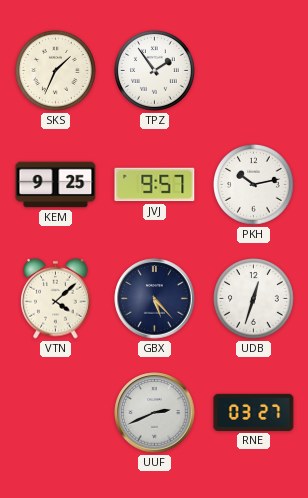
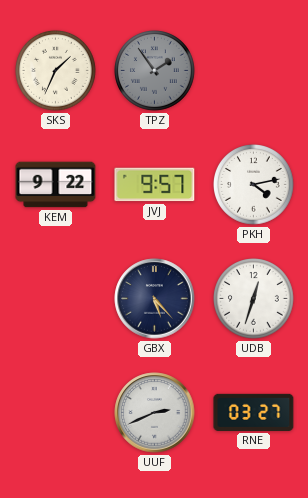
TPZ dial: white -> grey
KEM: 9:25 -> 9:22
PKH: 10:13 -> 4:13
VTN: 4:08 -> none
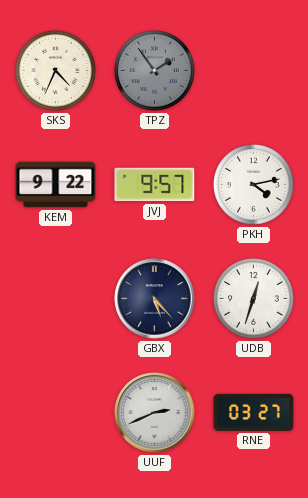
SKS: 1:34 -> 4:34
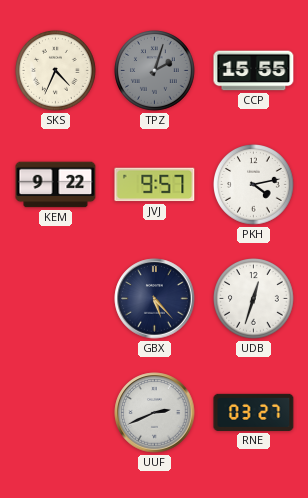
TPZ: 1:54 -> 2:03
CCP: none -> 15:55
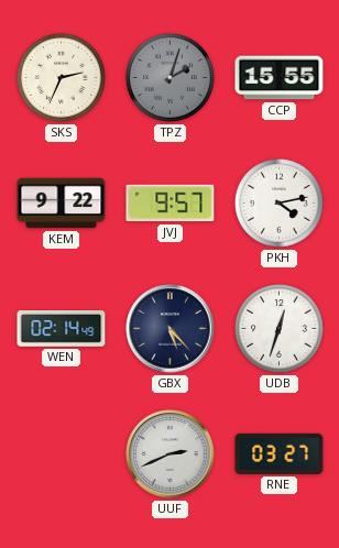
SKS: 4:34 -> 2:34
WEN: none -> 02:14
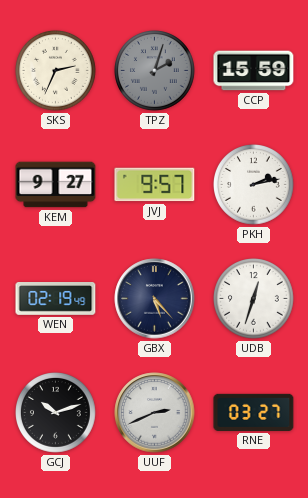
CCP: 15:55 -> 15:59
KEM: 9:22 -> 9:27
PKH: 4:13 -> 2:13
WEN: 02:14 -> 02:19
GCJ: none -> 10:12
